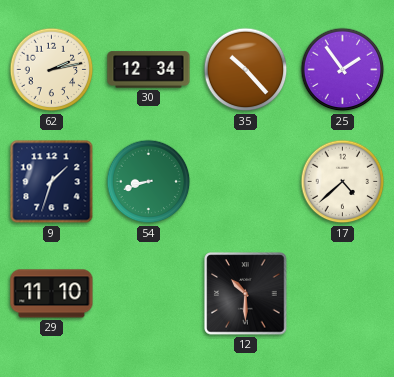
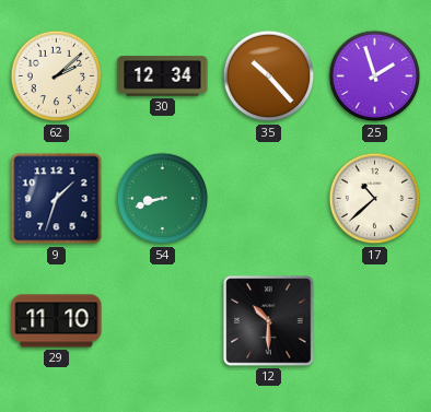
62: 2:13 -> 2:08
25: 1:54 -> 1:57
17: 4:38 -> 10:38
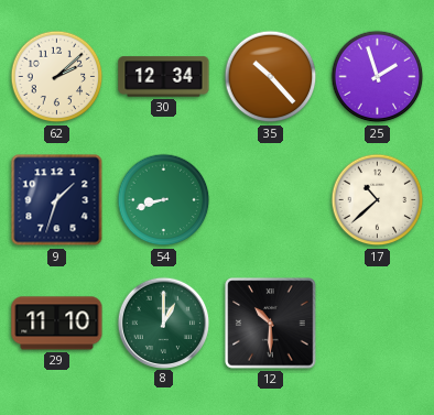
8: none -> 1:00
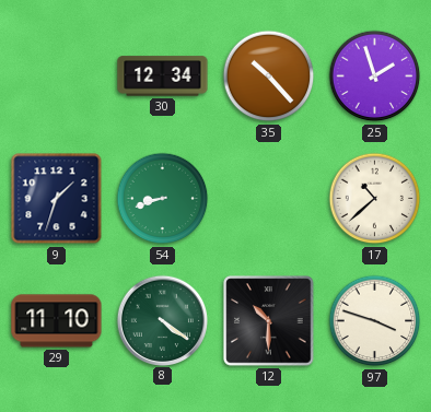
62: 2:08 -> none
8: 1:00 -> 4:21
97: none -> 3:48
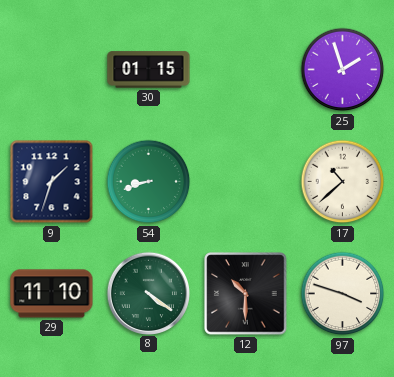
30: 12:34 -> 01:15
35: 10:23 -> none
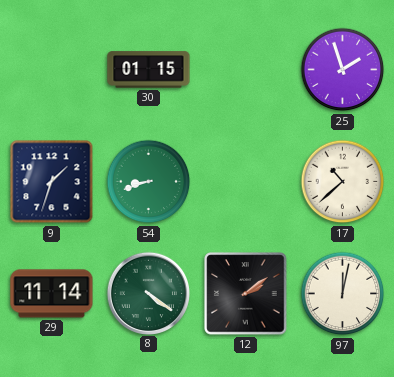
29: 11:10 -> 11:14
12: 10:30 -> 2:09
97: 3:48 -> 12:02
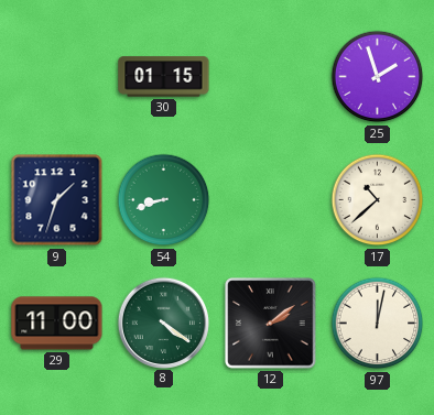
29: 11:14 -> 11:00
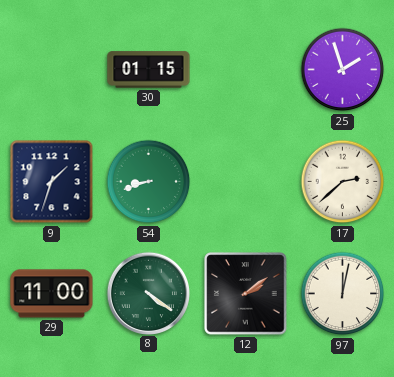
17: 10:38 -> 2:38
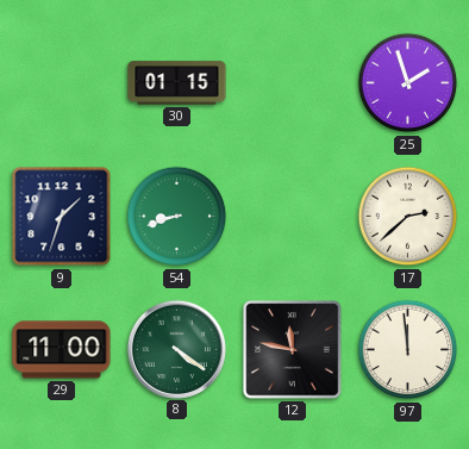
12: 2:09 -> 11:47
97: 12:02 -> 11:59
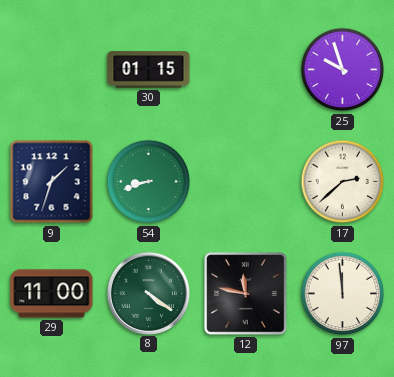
25: 1:57 -> 9:57
